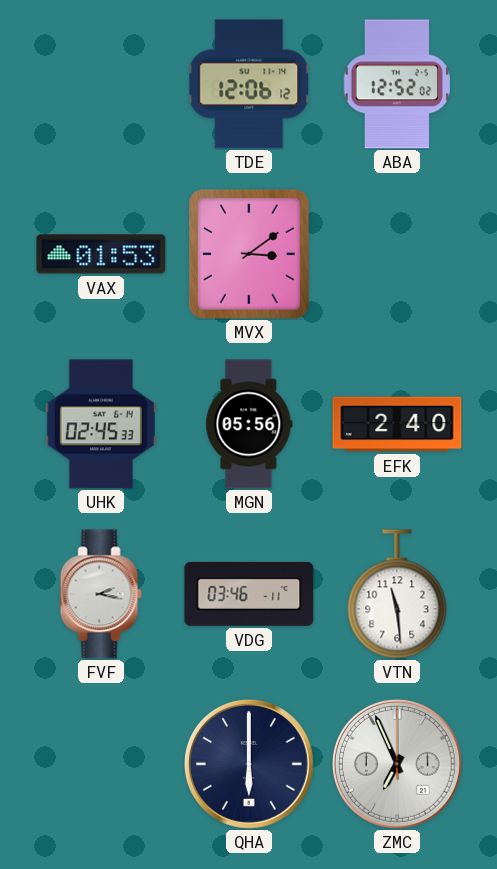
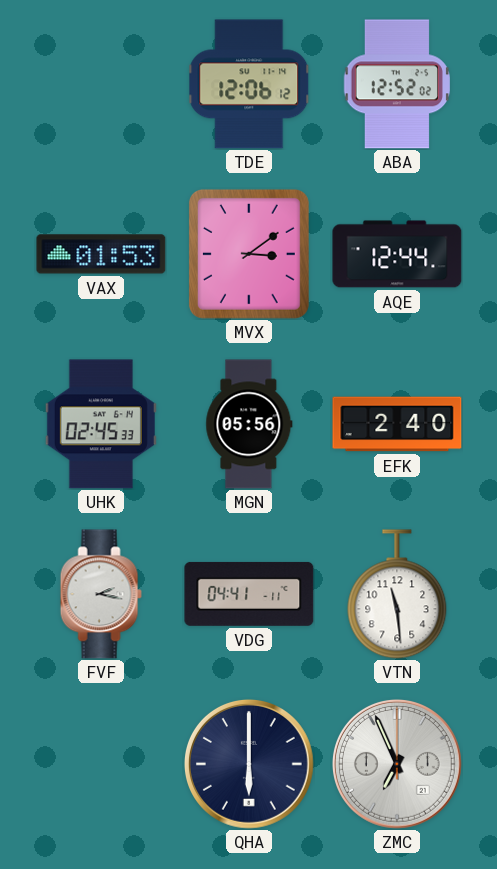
AQE: none -> 12:44
VDG: 03:46 -> 04:41
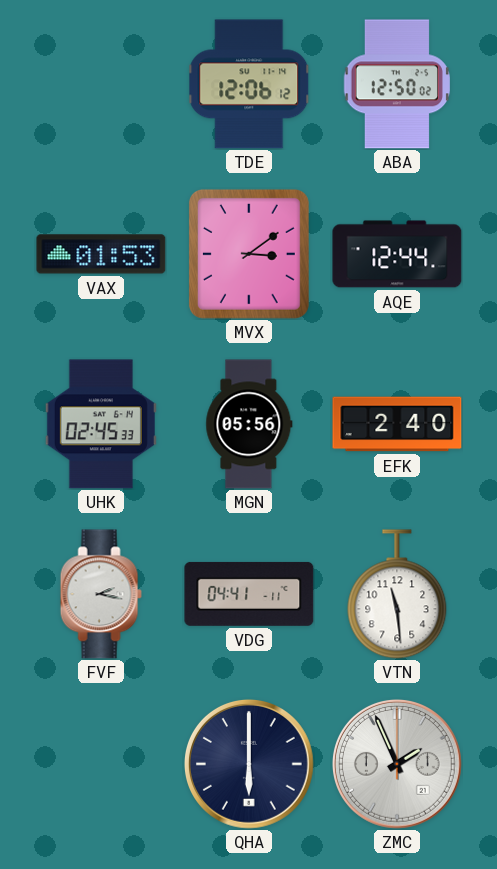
ABA: 12:52 -> 12:50
ZMC: 6:56 -> 1:56
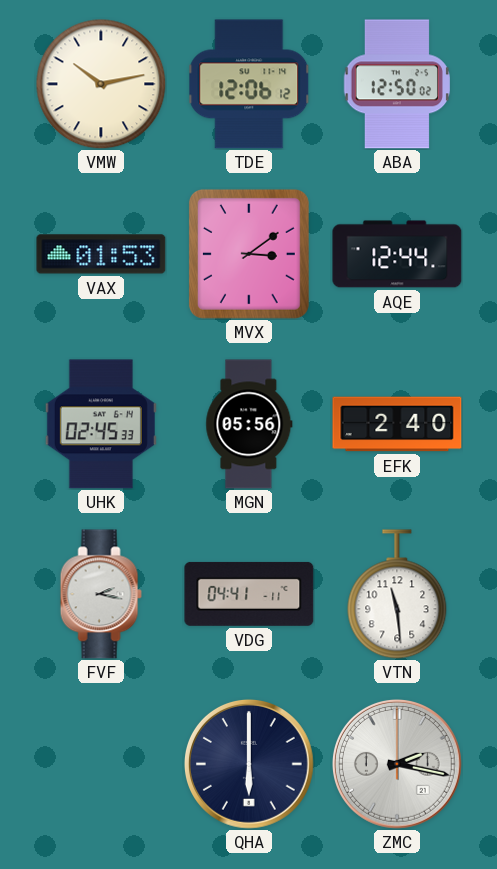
VMW: none -> 10:13
ZMC: 1:56 -> 2:17
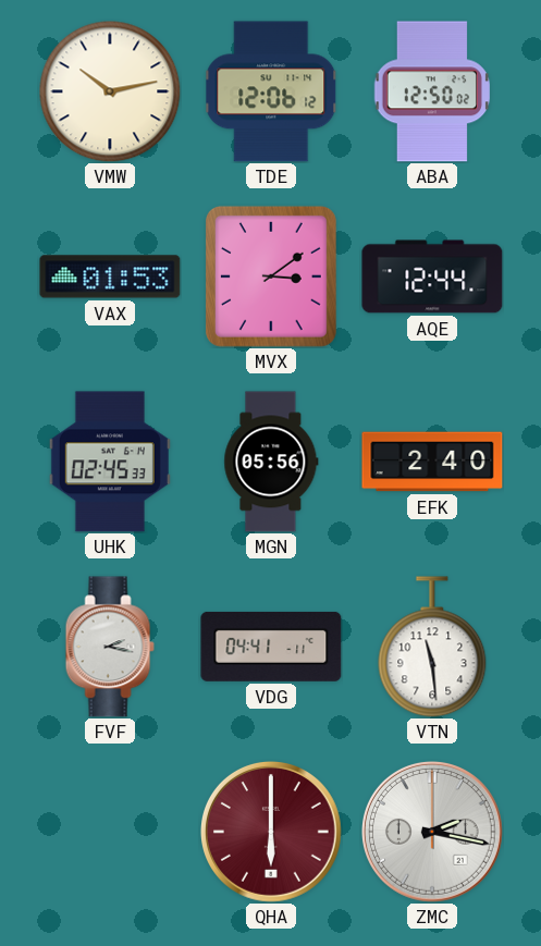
QHA dial: navy -> burgundy
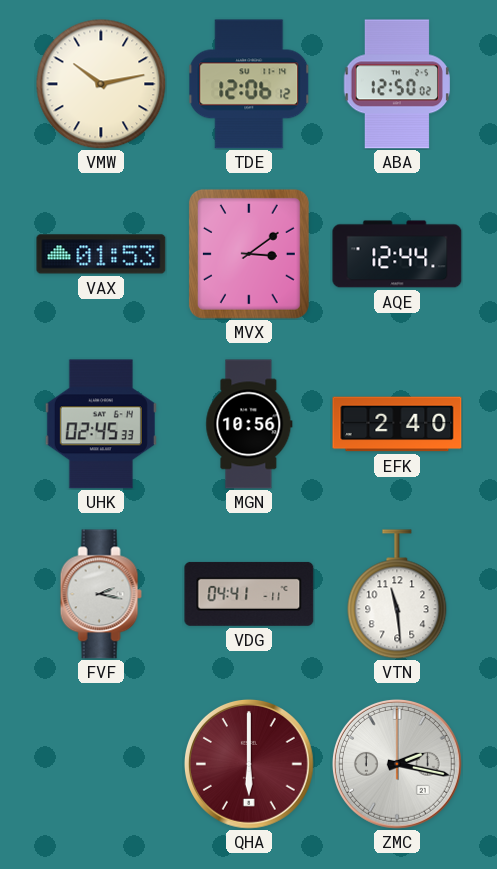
MGN: 05:56 -> 10:56
